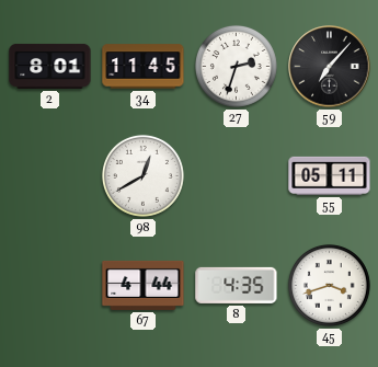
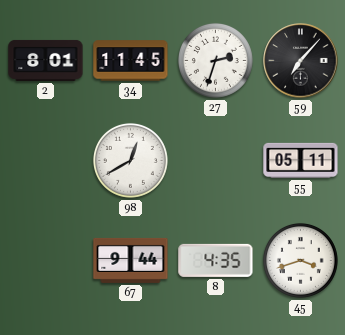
67: 4:44 -> 9:44
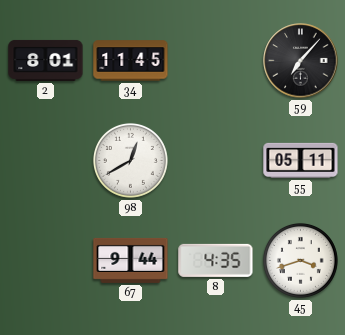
27: 2:33 -> none
